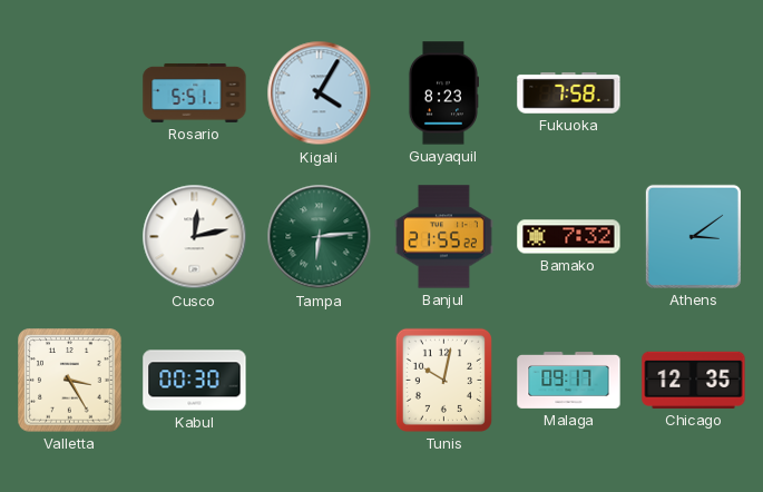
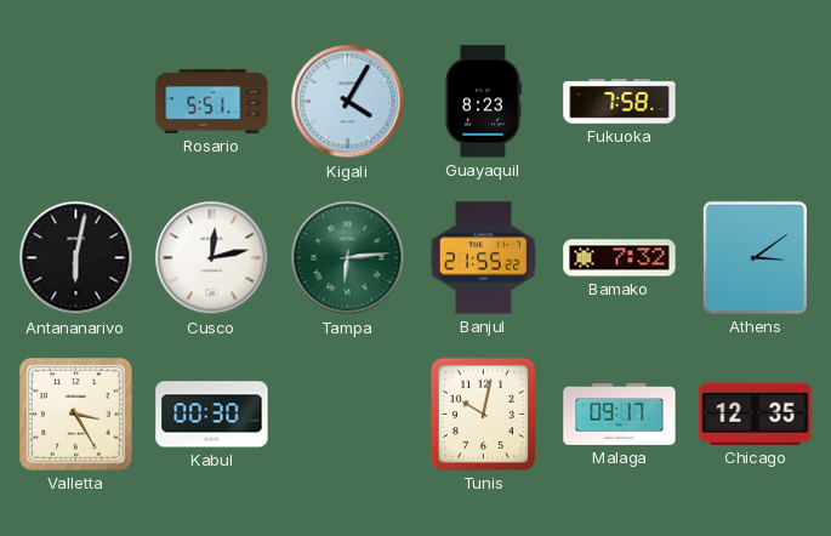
Antananarivo: none -> 6:02
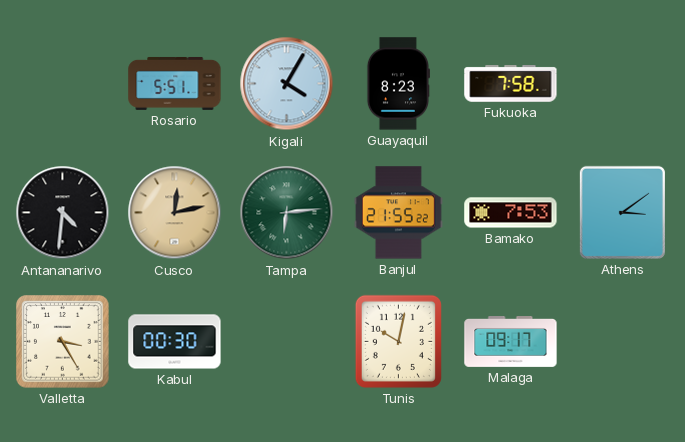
Antananarivo: 6:02 -> 4:31
Cusco dial: white -> champagne
Bamako: 7:32 -> 7:53
Chicago: 12:35 -> none
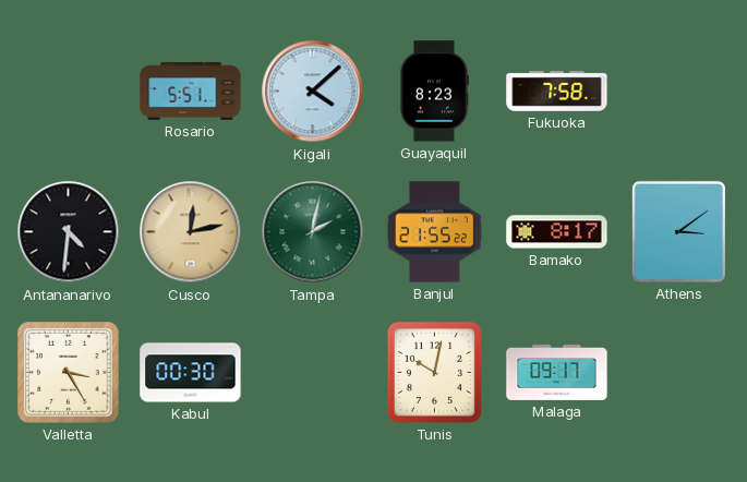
Kigali: 4:05 -> 4:08
Tampa: 6:14 -> 2:02
Bamako: 7:53 -> 8:17
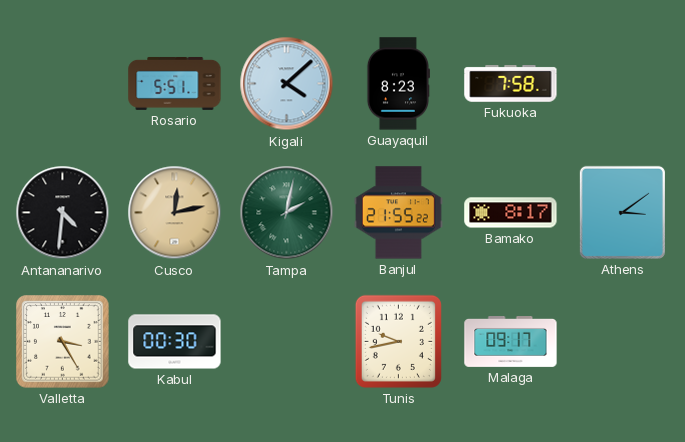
Tunis: 10:02 -> 9:43
